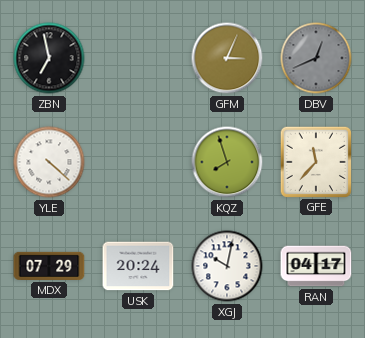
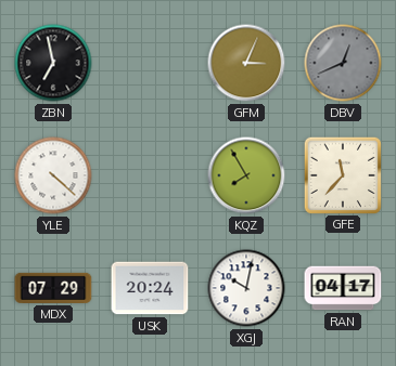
KQZ: 7:57 -> 7:55
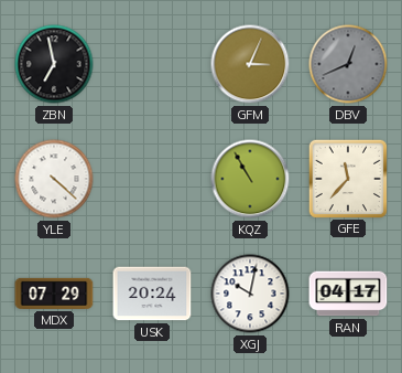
KQZ: 7:55 -> 10:55
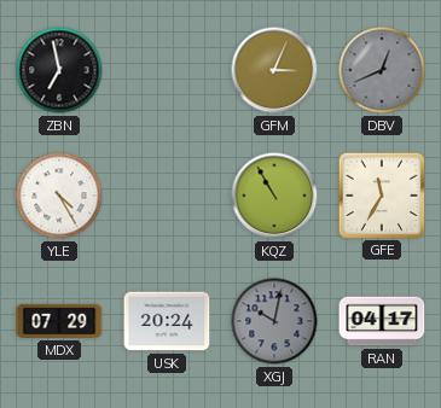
YLE: 4:22 -> 4:25
GFE: 11:37 -> 11:35
XGJ dial: white -> grey
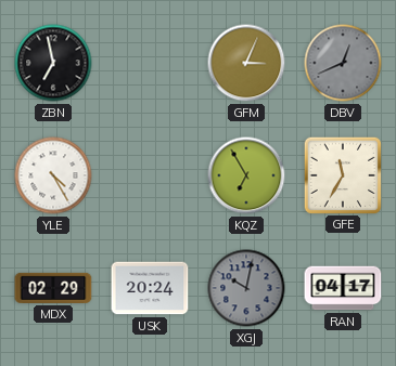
KQZ: 10:55 -> 6:55
MDX: 07:29 -> 02:29
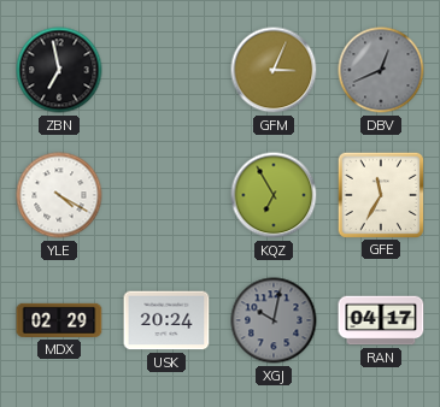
YLE: 4:25 -> 4:20
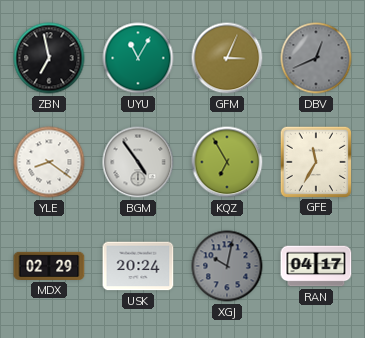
UYU: none -> 11:05
YLE: 4:20 -> 8:21
BGM: none -> 4:54
